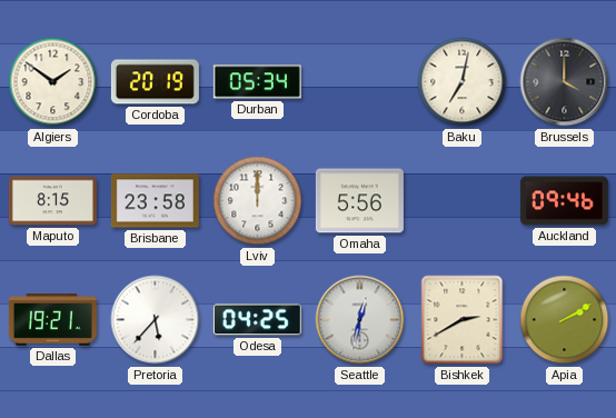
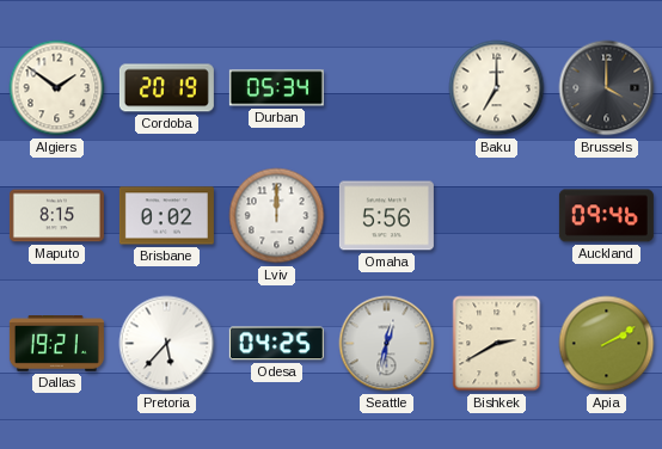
Baku: 7:02 -> 7:00
Brisbane: 23:58 -> 0:02
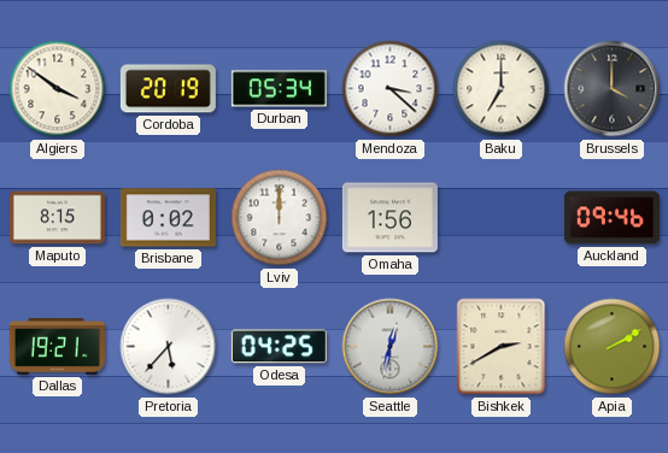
Algiers: 1:51 -> 3:51
Mendoza: none -> 3:22
Omaha: 5:56 -> 1:56
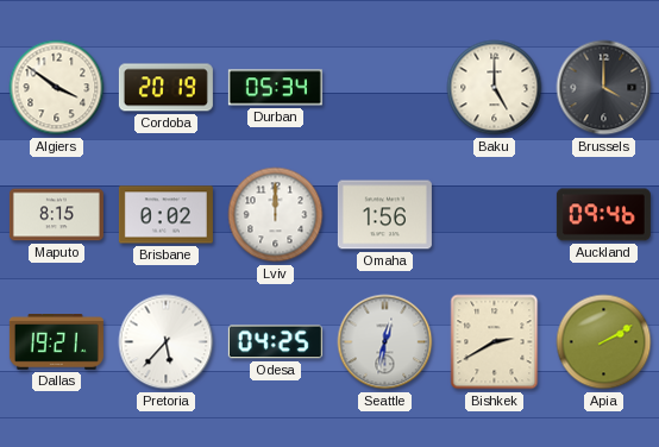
Mendoza: 3:22 -> none
Baku: 7:00 -> 5:00
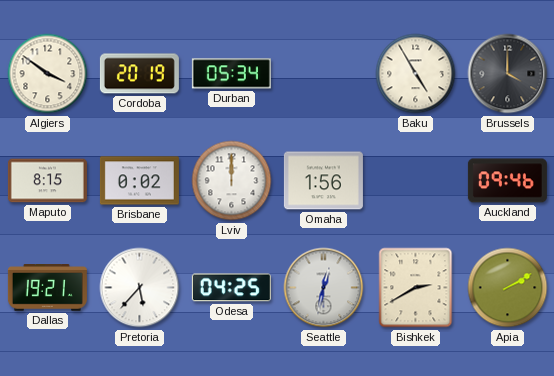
Baku: 5:00 -> 4:55
